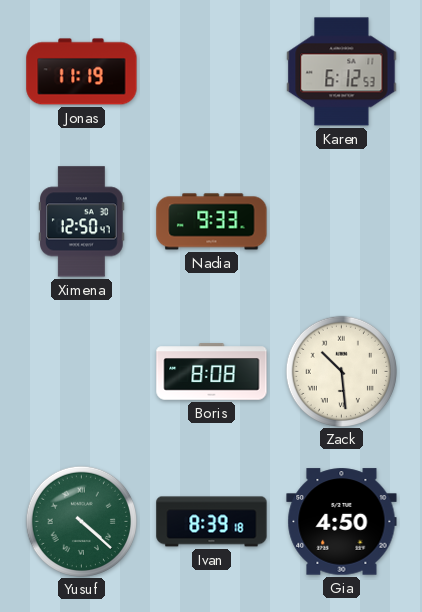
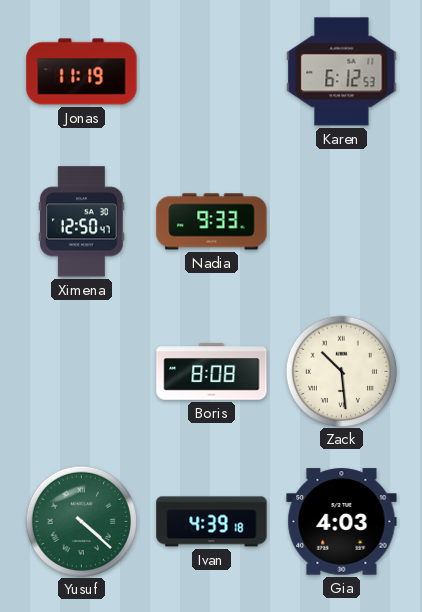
Ivan: 8:39 -> 4:39
Gia: 4:50 -> 4:03
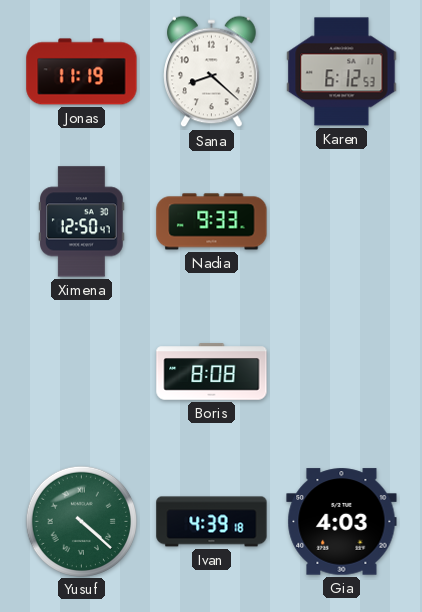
Sana: none -> 8:22
Zack: 10:29 -> none
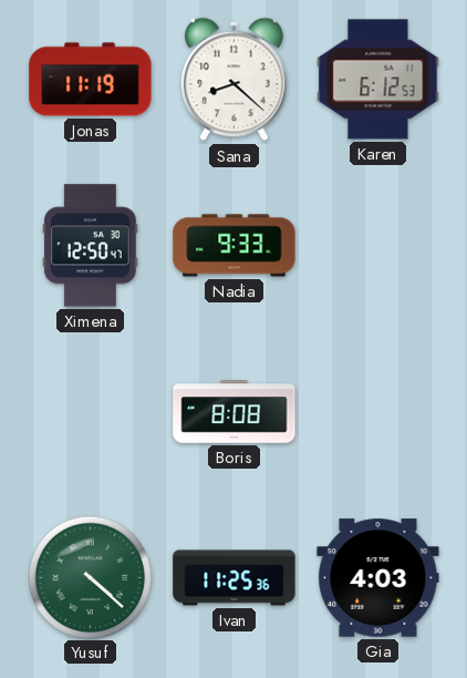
Ivan: 4:39 -> 11:25
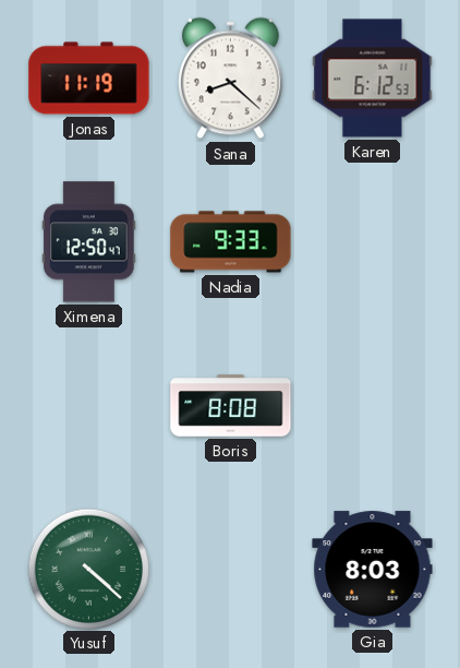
Ivan: 11:25 -> none
Gia: 4:03 -> 8:03
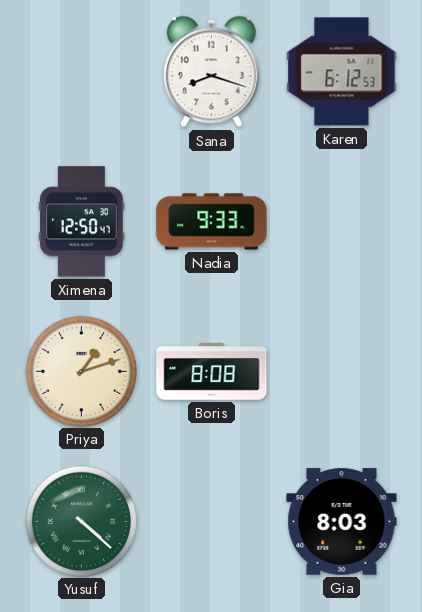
Jonas: 11:19 -> none
Sana: 8:22 -> 8:18
Priya: none -> 1:12
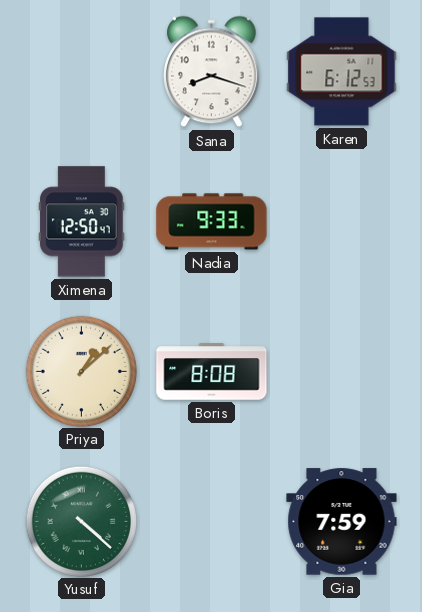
Priya: 1:12 -> 1:08
Gia: 8:03 -> 7:59
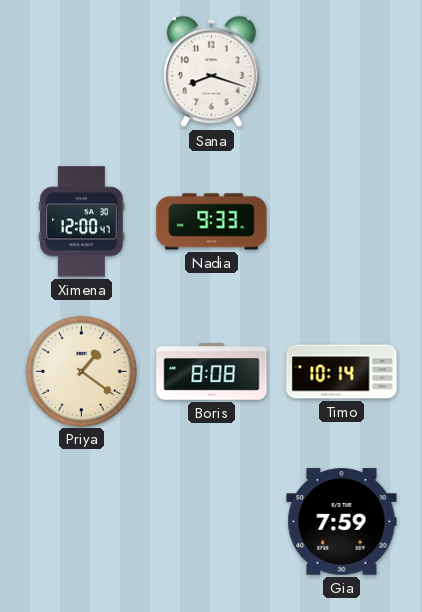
Karen: 6:12 -> none
Ximena: 12:50 -> 12:00
Priya: 1:08 -> 1:21
Timo: none -> 10:14
Yusuf: 4:22 -> none
